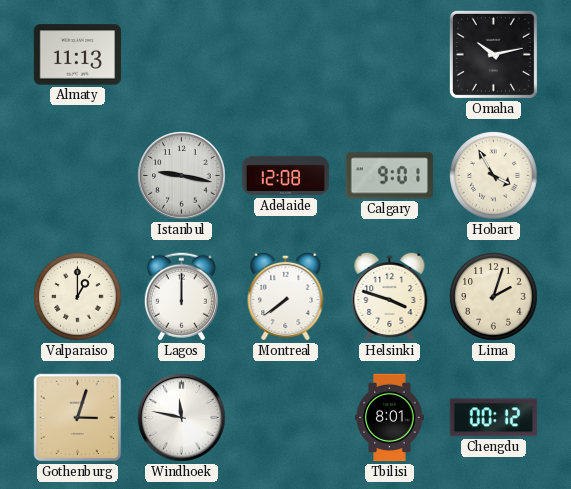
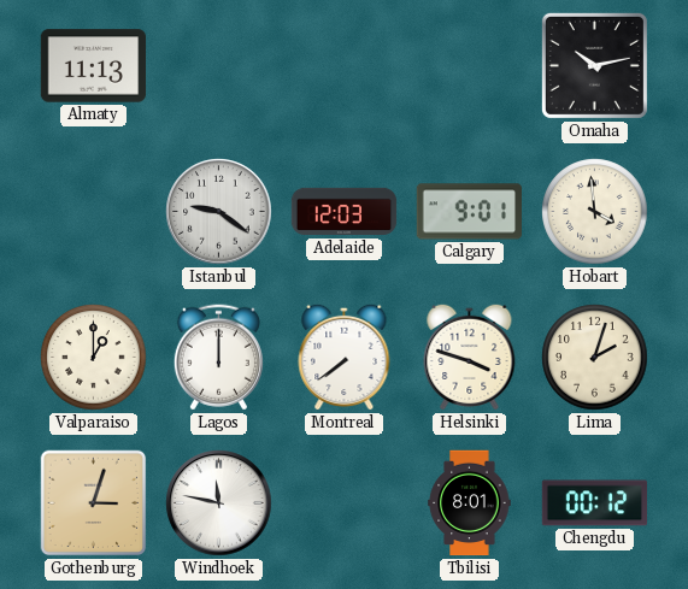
Istanbul: 9:17 -> 9:21
Adelaide: 12:08 -> 12:03
Hobart: 3:55 -> 3:59
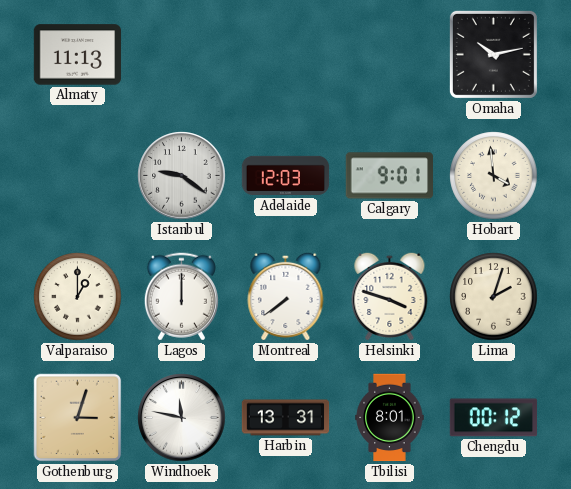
Harbin: none -> 13:31
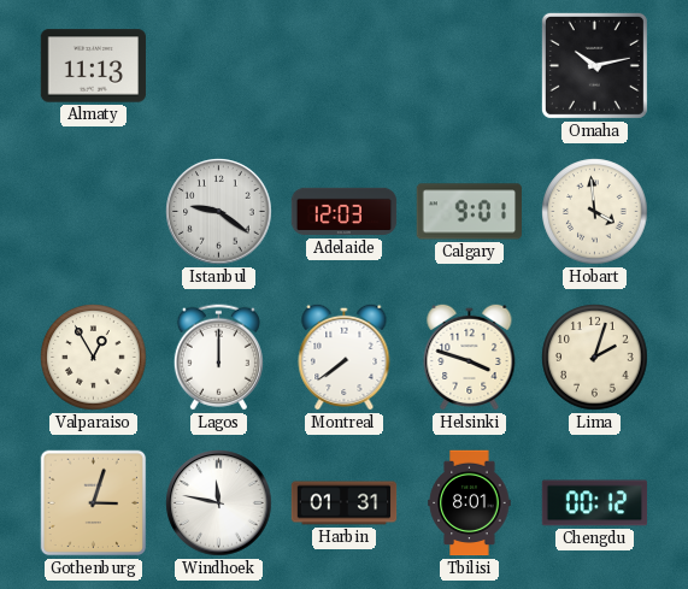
Valparaiso: 1:00 -> 12:55
Harbin: 13:31 -> 01:31
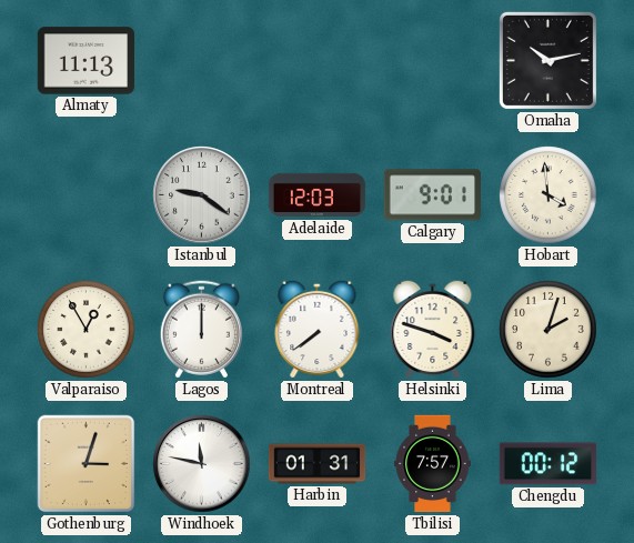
Tbilisi: 8:01 -> 7:57
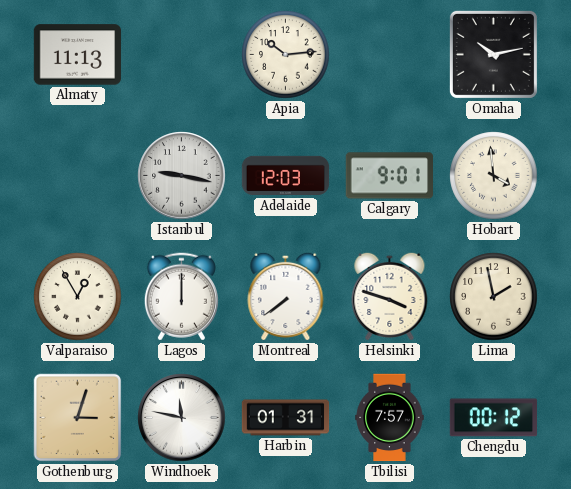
Apia: none -> 10:14
Istanbul: 9:21 -> 9:17
Lima: 2:03 -> 1:58
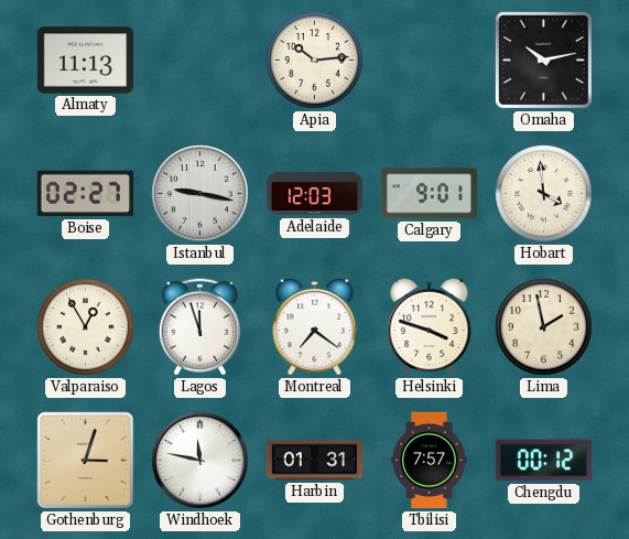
Boise: none -> 02:27
Lagos: 12:00 -> 11:57
Montreal: 7:39 -> 7:21
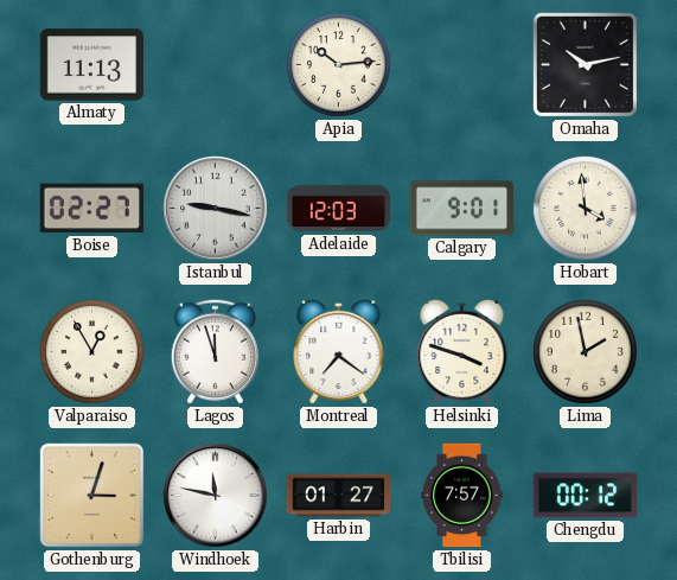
Harbin: 01:31 -> 01:27
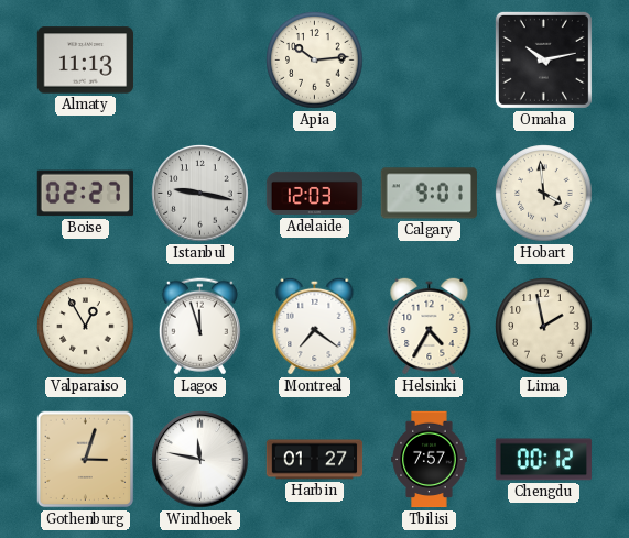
Helsinki: 3:48 -> 4:35
